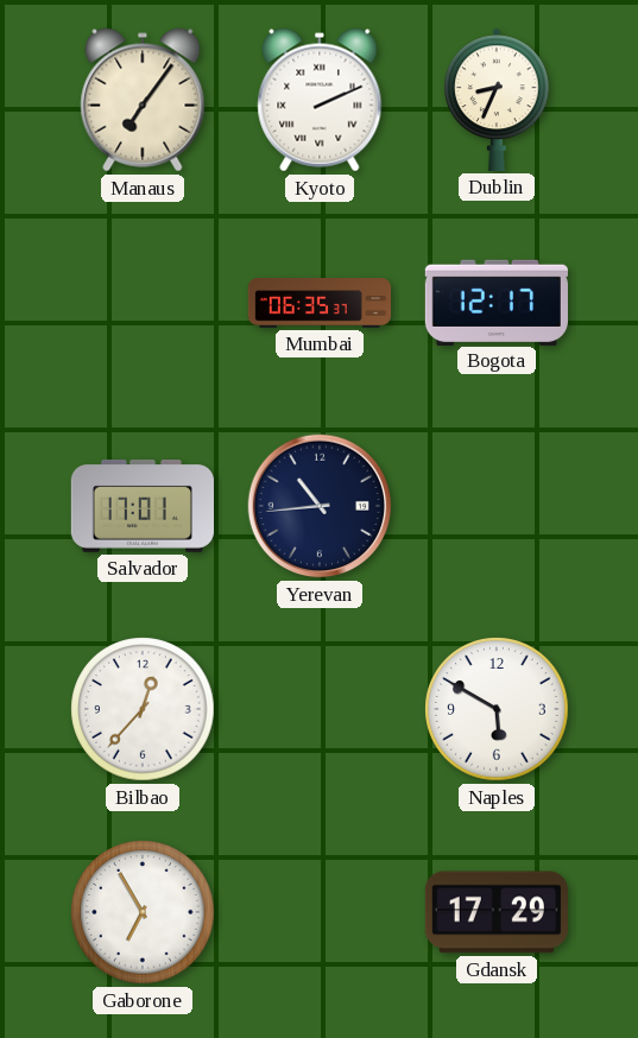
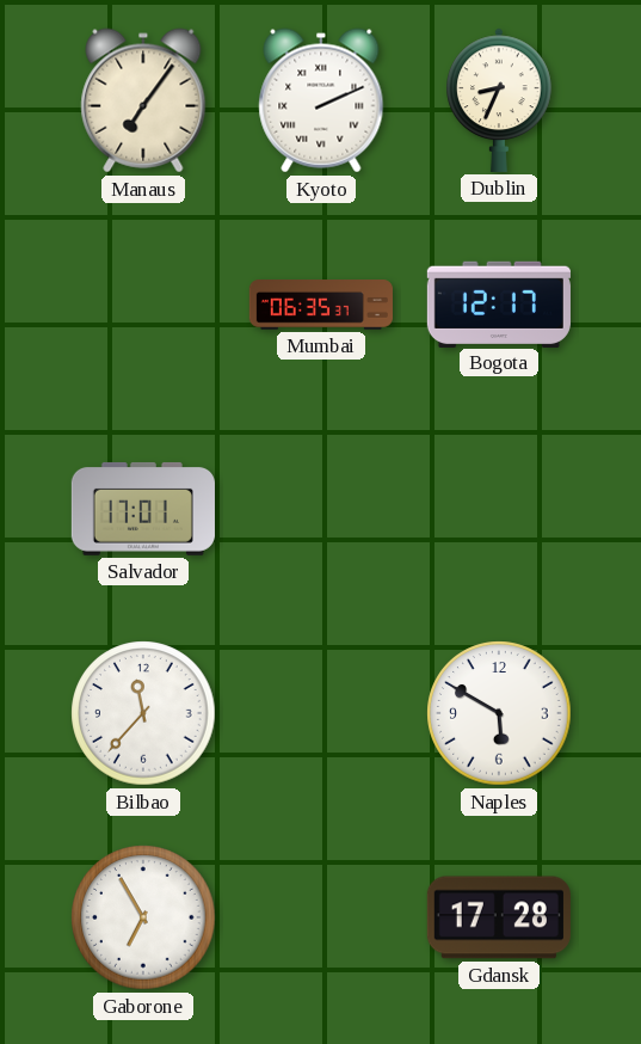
Yerevan: 10:44 -> none
Bilbao: 12:37 -> 11:37
Gdansk: 17:29 -> 17:28
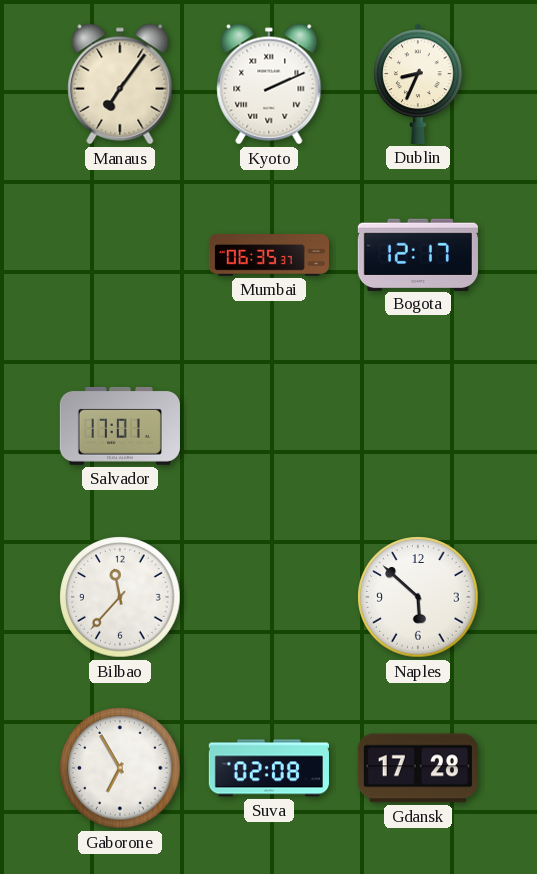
Naples: 5:50 -> 5:52
Suva: none -> 02:08
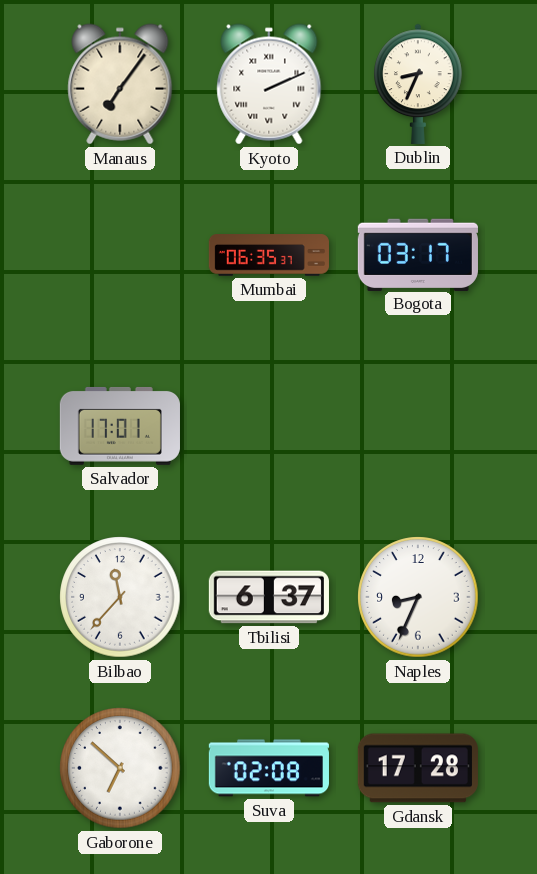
Bogota: 12:17 -> 03:17
Tbilisi: none -> 6:37
Naples: 5:52 -> 8:34
Gaborone: 6:55 -> 6:52
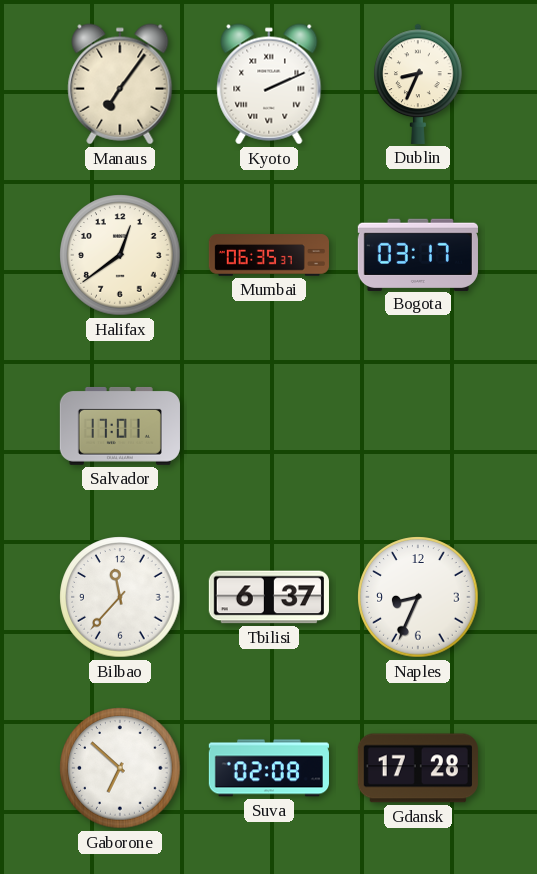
Halifax: none -> 12:39
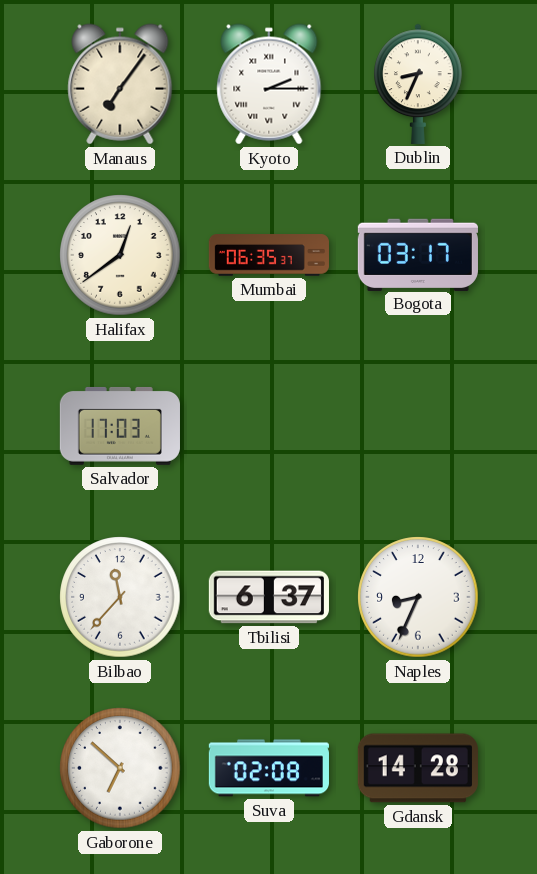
Kyoto: 2:11 -> 2:15
Salvador: 17:01 -> 17:03
Gdansk: 17:28 -> 14:28
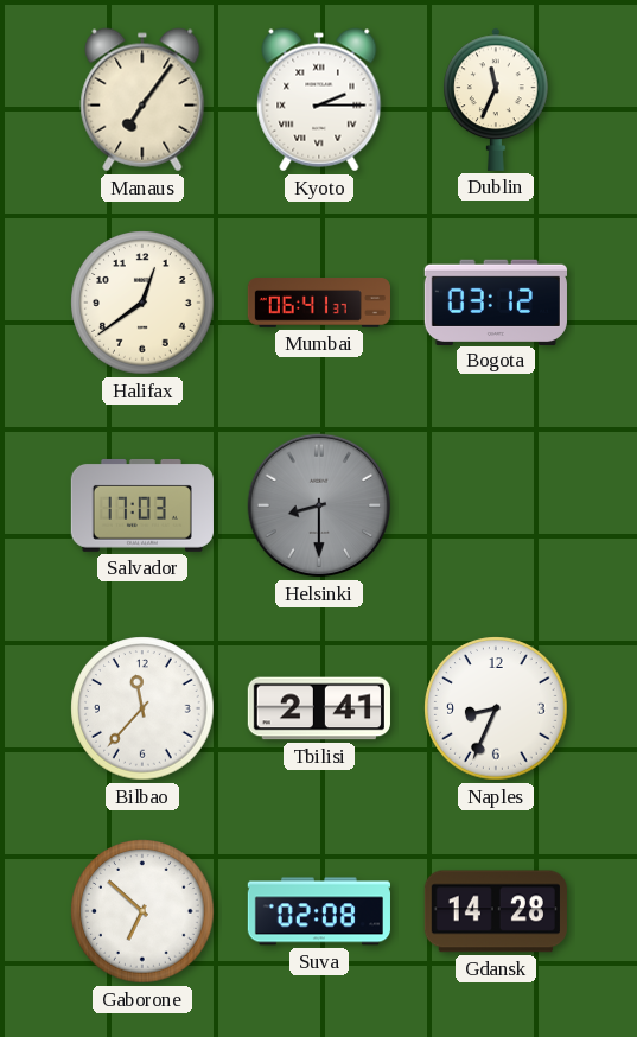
Dublin: 8:34 -> 11:34
Mumbai: 06:35 -> 06:41
Bogota: 03:17 -> 03:12
Helsinki: none -> 8:30
Tbilisi: 6:37 -> 2:41
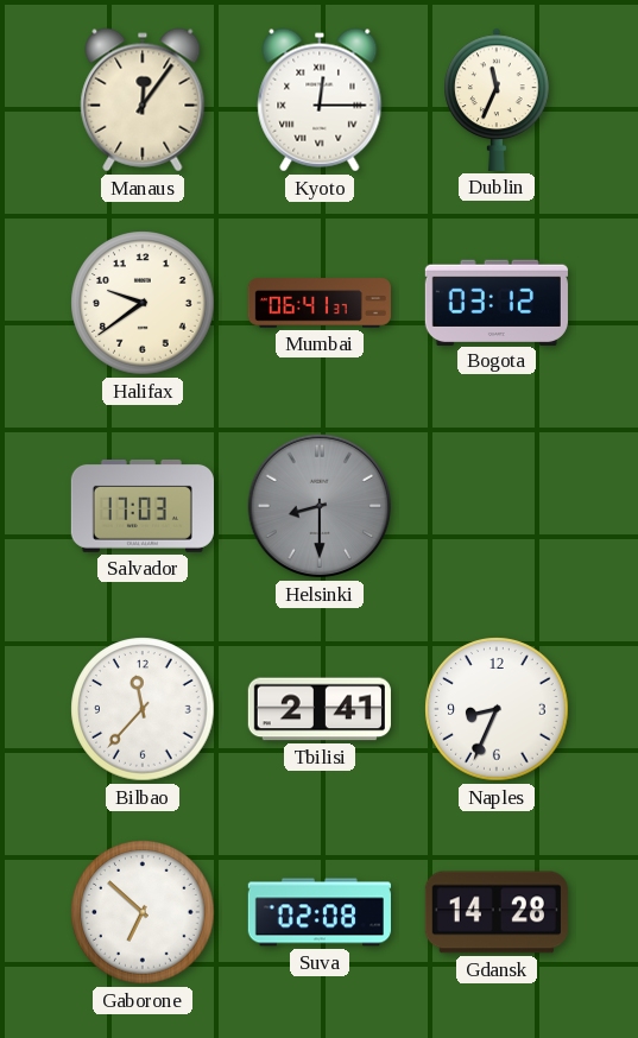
Manaus: 7:06 -> 12:06
Kyoto: 2:15 -> 12:15
Halifax: 12:39 -> 9:39
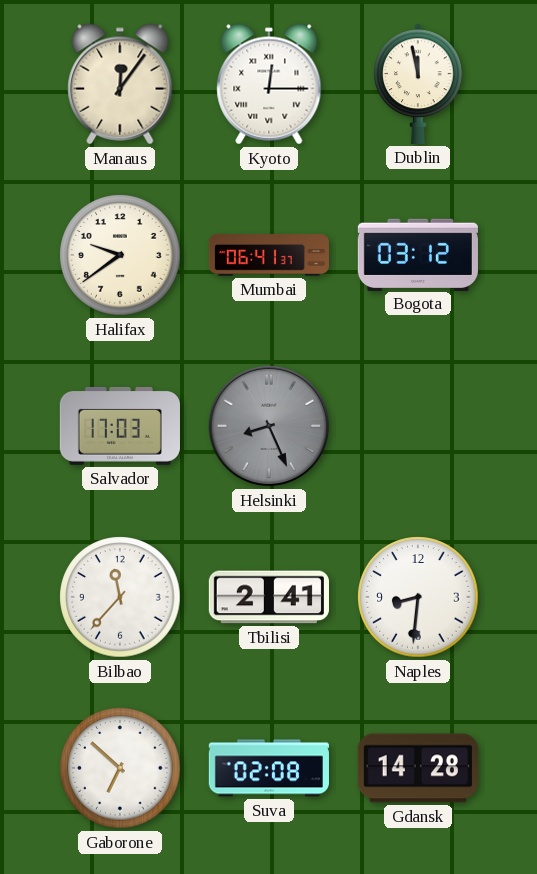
Dublin: 11:34 -> 11:58
Helsinki: 8:30 -> 8:26
Naples: 8:34 -> 8:31
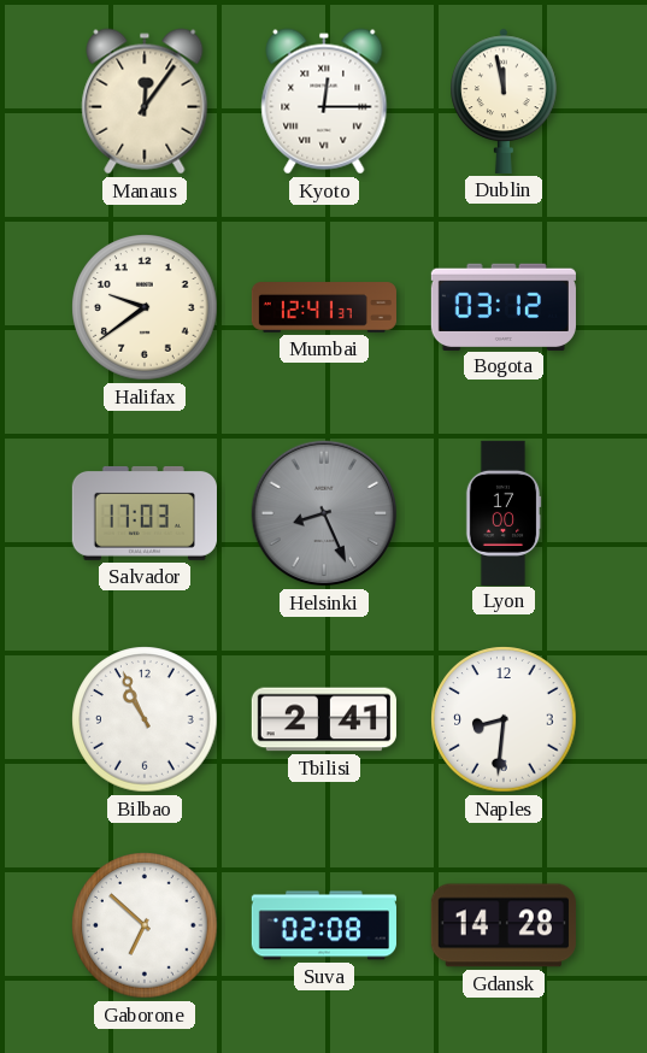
Mumbai: 06:41 -> 12:41
Lyon: none -> 17:00
Bilbao: 11:37 -> 10:56
